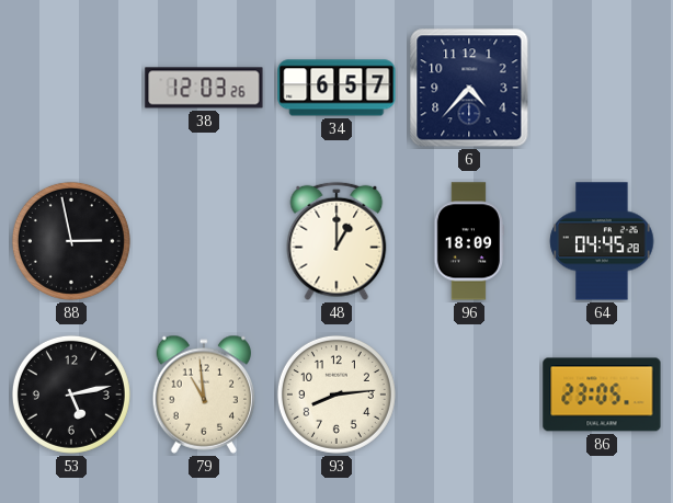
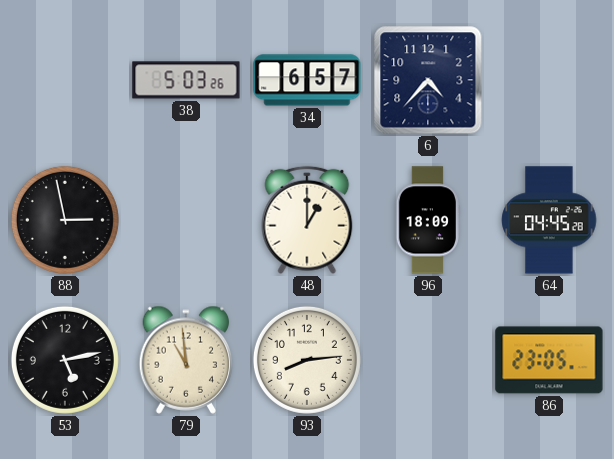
38: 12:03 -> 5:03
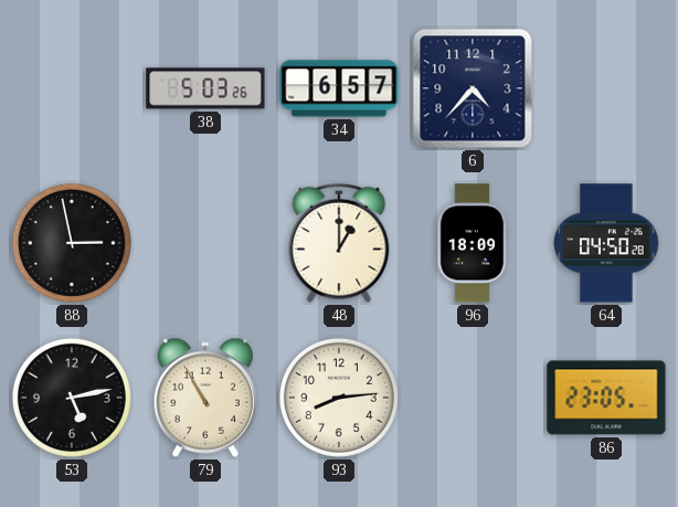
64: 04:45 -> 04:50
79: 10:59 -> 10:55
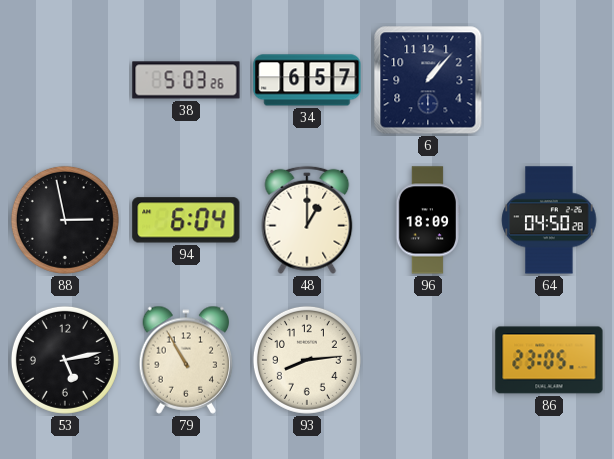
6: 4:37 -> 1:07
94: none -> 6:04
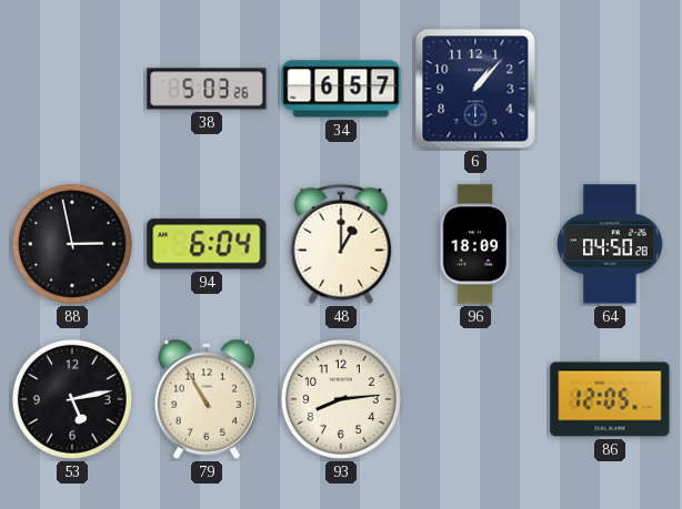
86: 23:05 -> 12:05
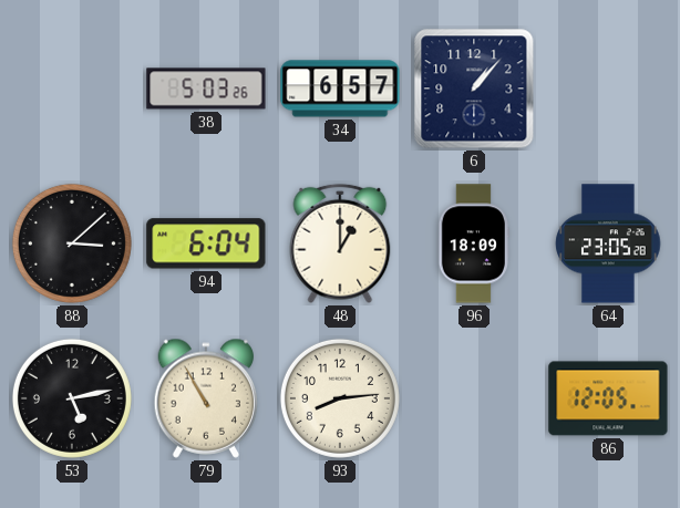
88: 2:58 -> 3:08
64: 04:50 -> 23:05
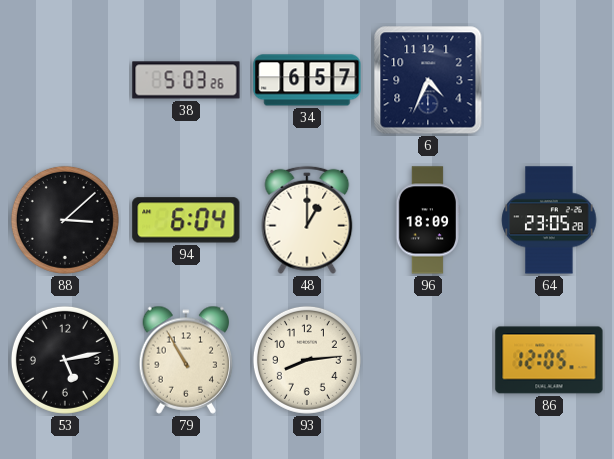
6: 1:07 -> 4:34
